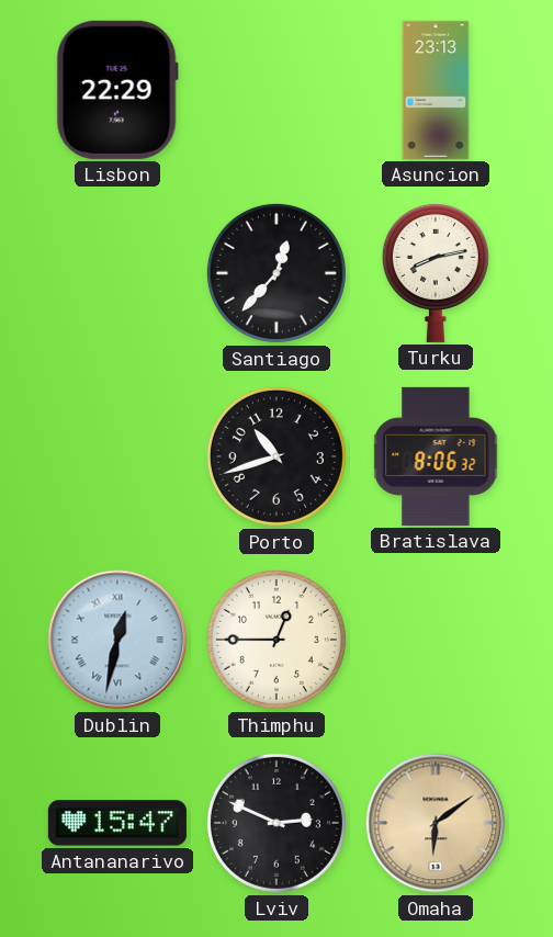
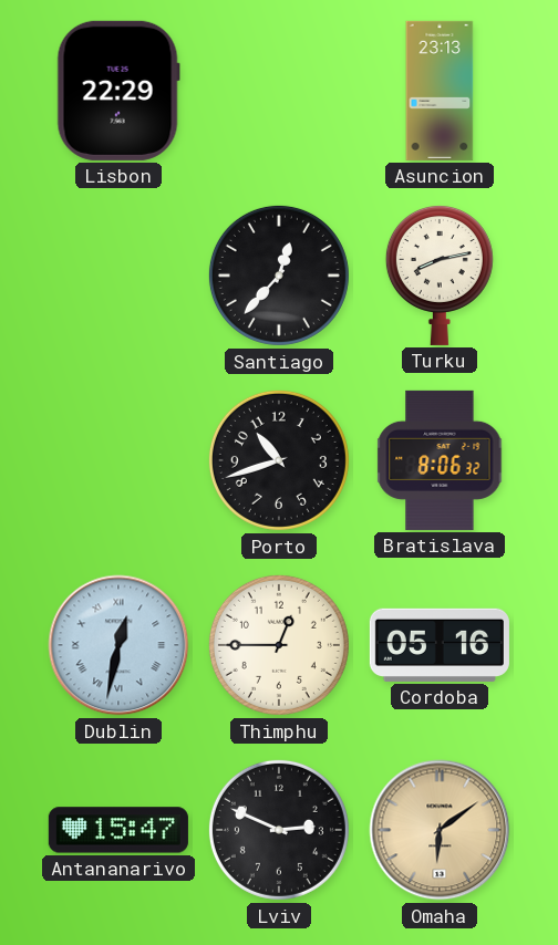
Cordoba: none -> 05:16
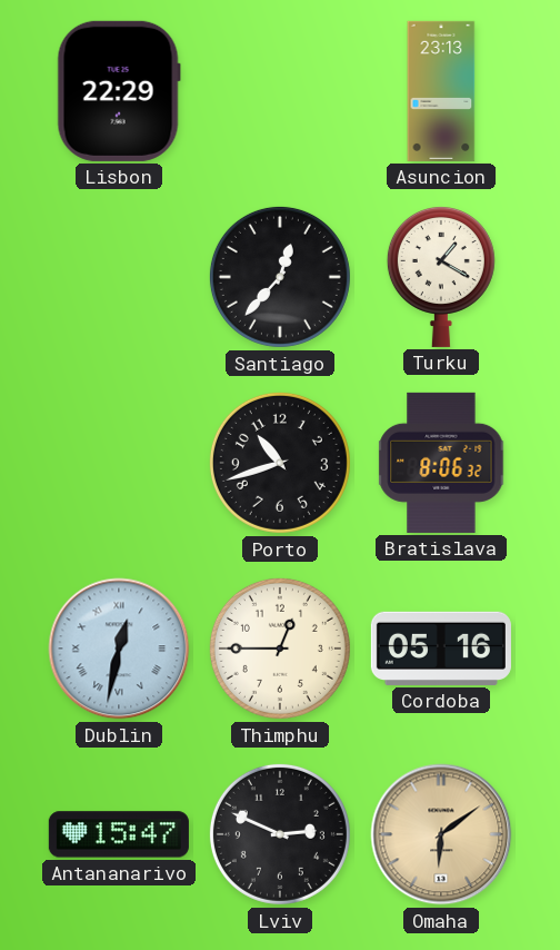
Turku: 8:13 -> 1:20
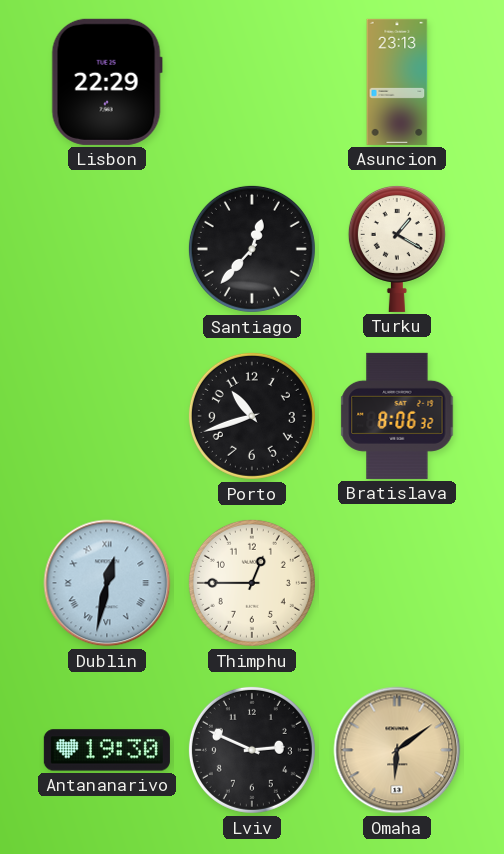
Cordoba: 05:16 -> none
Antananarivo: 15:47 -> 19:30
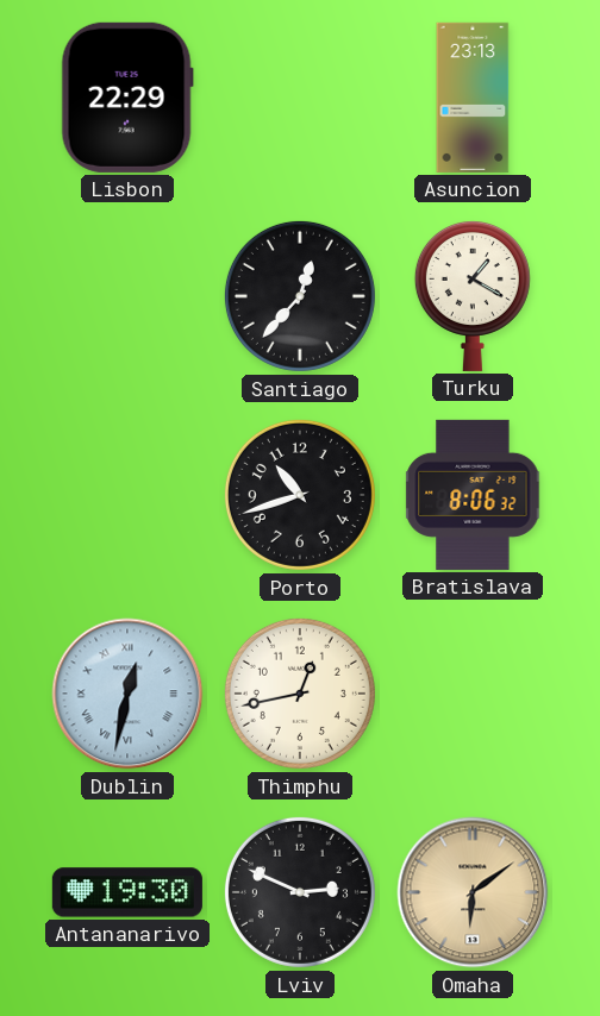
Thimphu: 12:45 -> 12:43
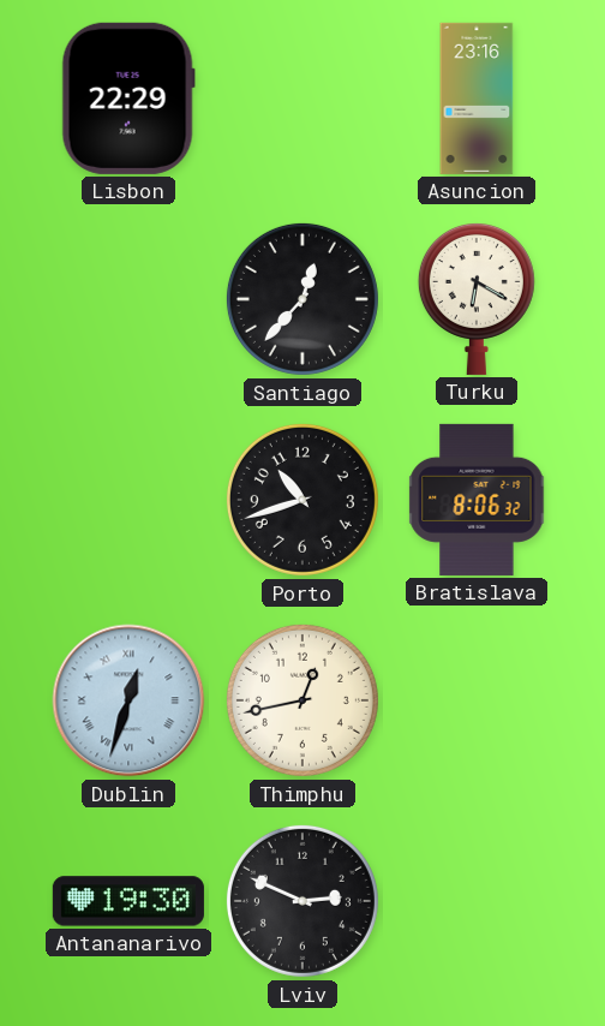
Asuncion: 23:13 -> 23:16
Turku: 1:20 -> 6:20
Dublin: 12:32 -> 12:33
Omaha: 6:09 -> none
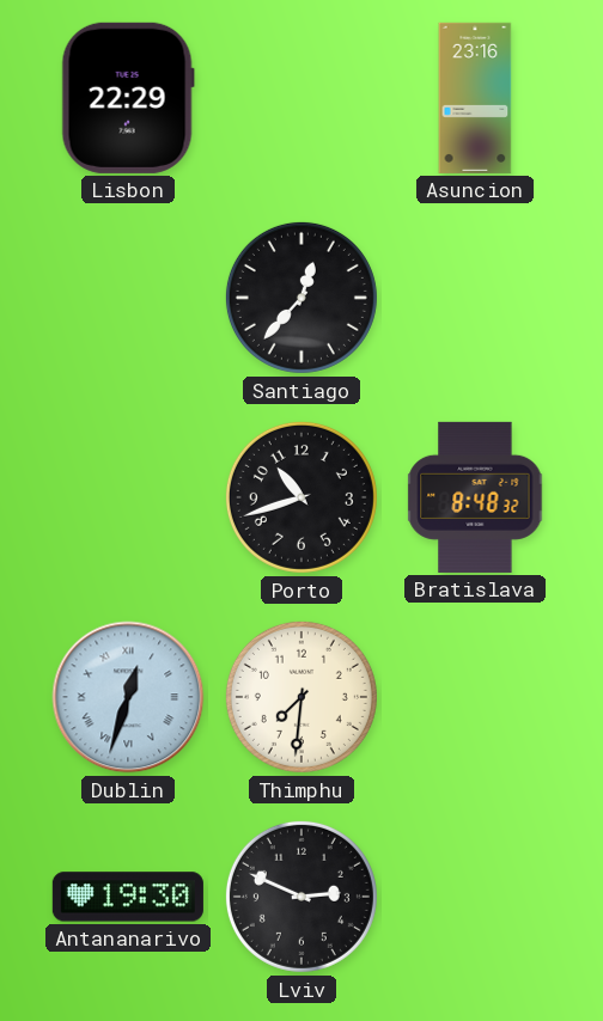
Turku: 6:20 -> none
Bratislava: 8:06 -> 8:48
Thimphu: 12:43 -> 7:31
